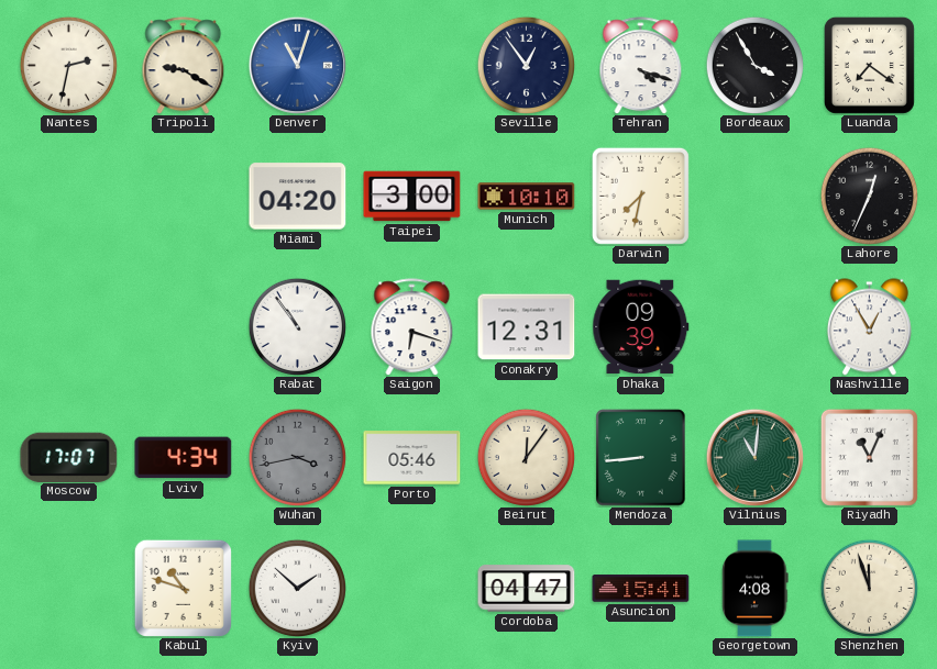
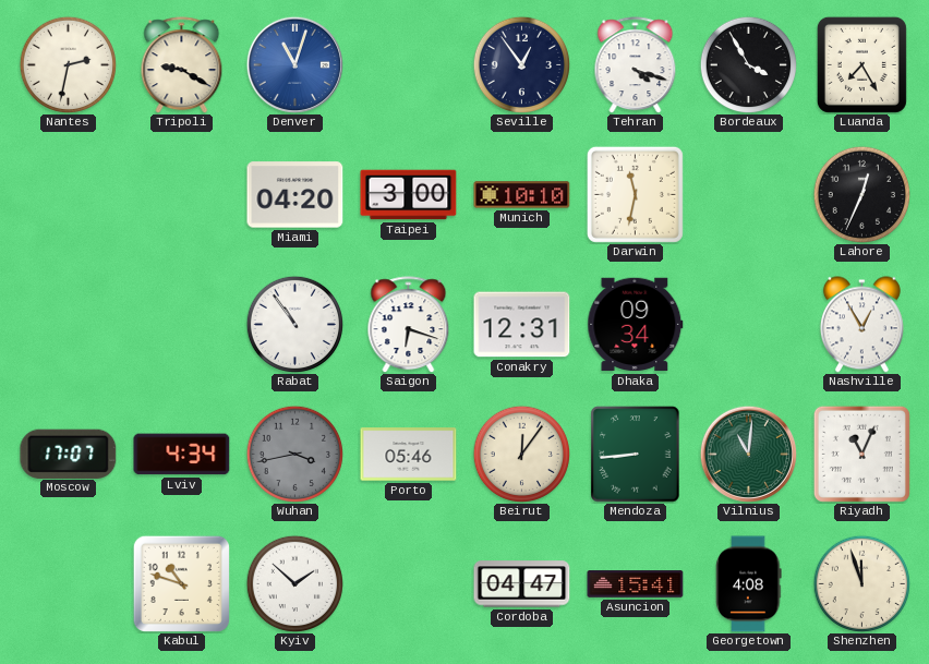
Luanda: 7:21 -> 7:25
Darwin: 7:32 -> 11:32
Dhaka: 09:39 -> 09:34
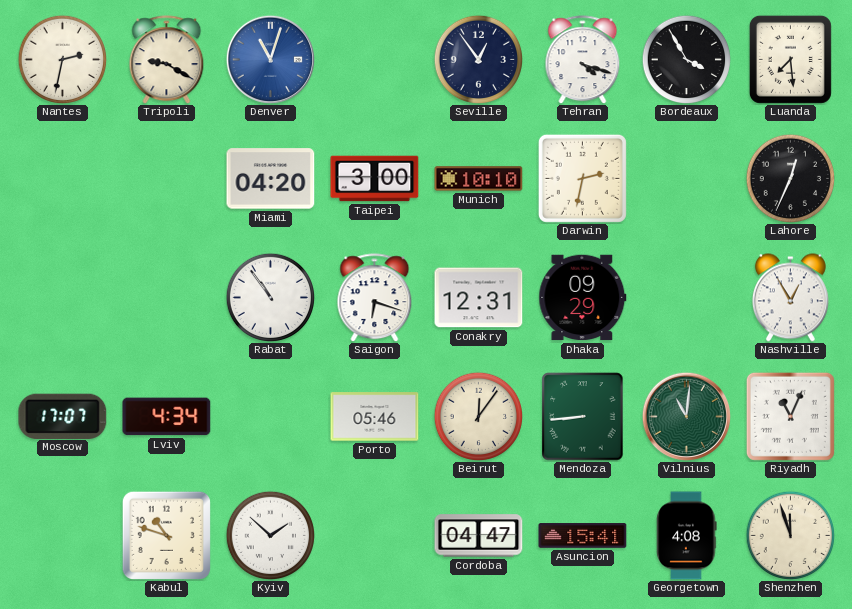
Luanda: 7:25 -> 7:29
Darwin: 11:32 -> 2:32
Dhaka: 09:34 -> 09:29
Wuhan: 3:43 -> none
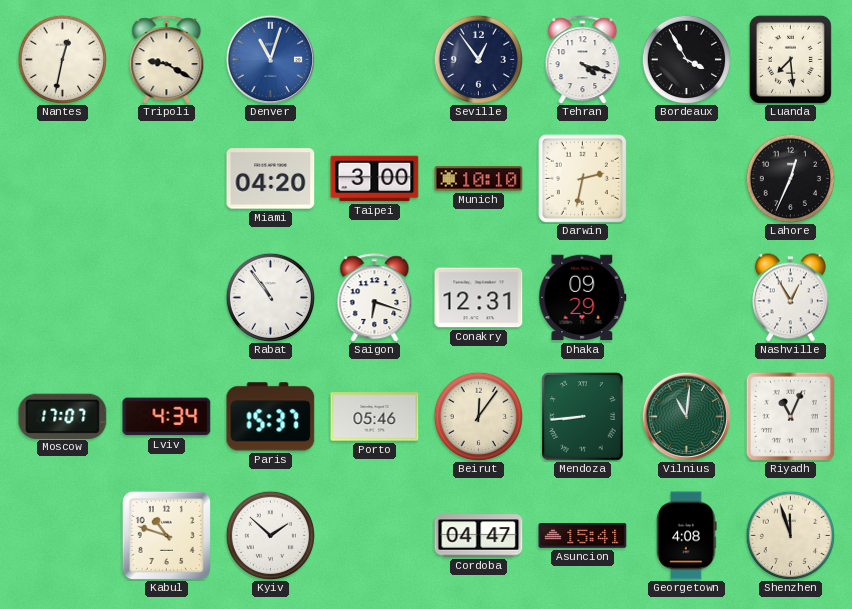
Nantes: 2:32 -> 12:32
Paris: none -> 15:37
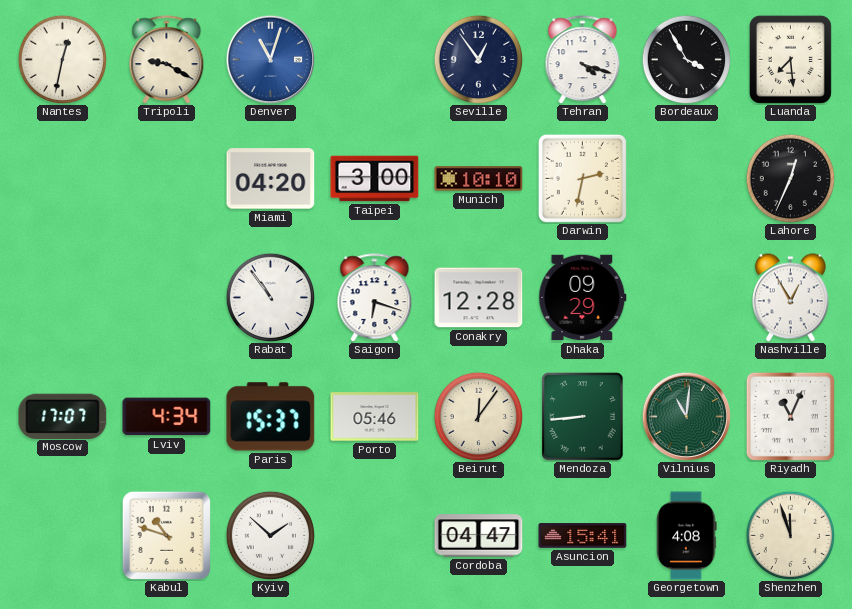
Conakry: 12:31 -> 12:28
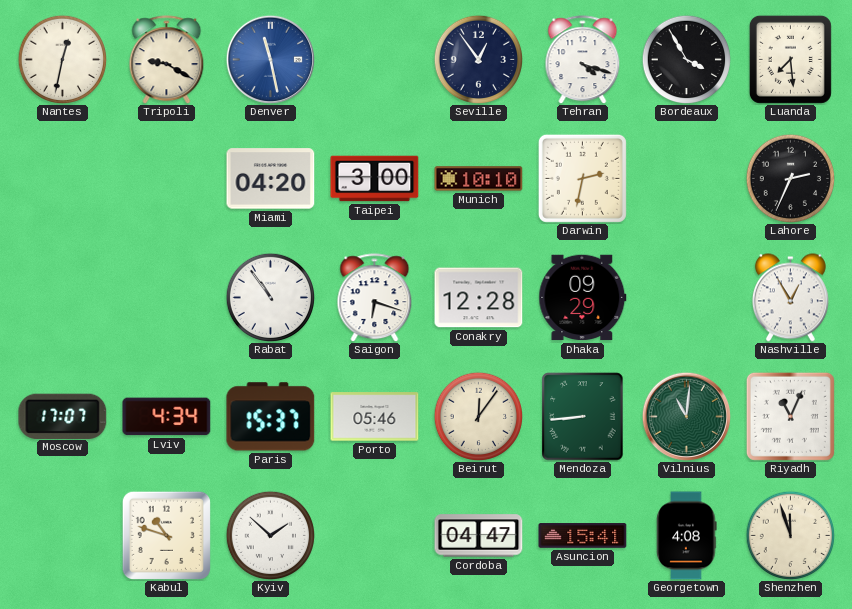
Denver: 11:03 -> 11:28
Lahore: 12:34 -> 2:34
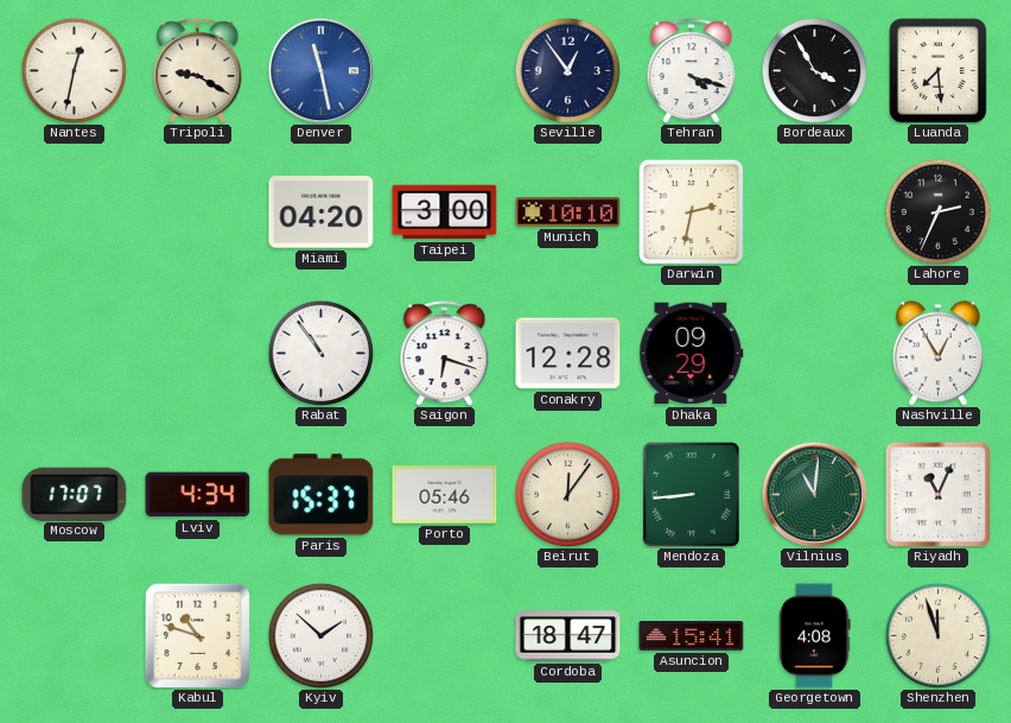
Cordoba: 04:47 -> 18:47
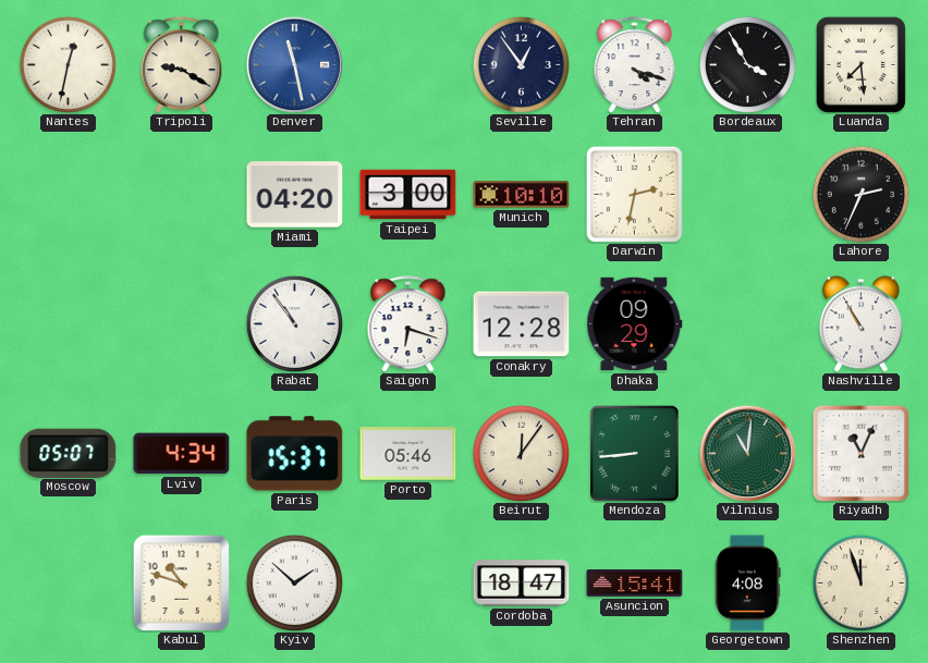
Nashville: 12:55 -> 10:55
Moscow: 17:07 -> 05:07
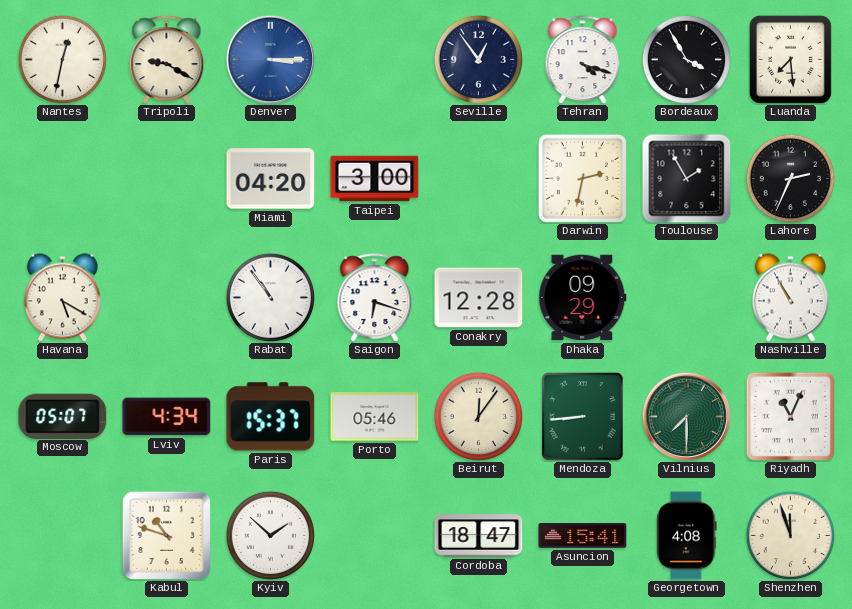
Denver: 11:28 -> 3:15
Munich: 10:10 -> none
Toulouse: none -> 1:55
Havana: none -> 5:20
Vilnius: 11:01 -> 7:30
